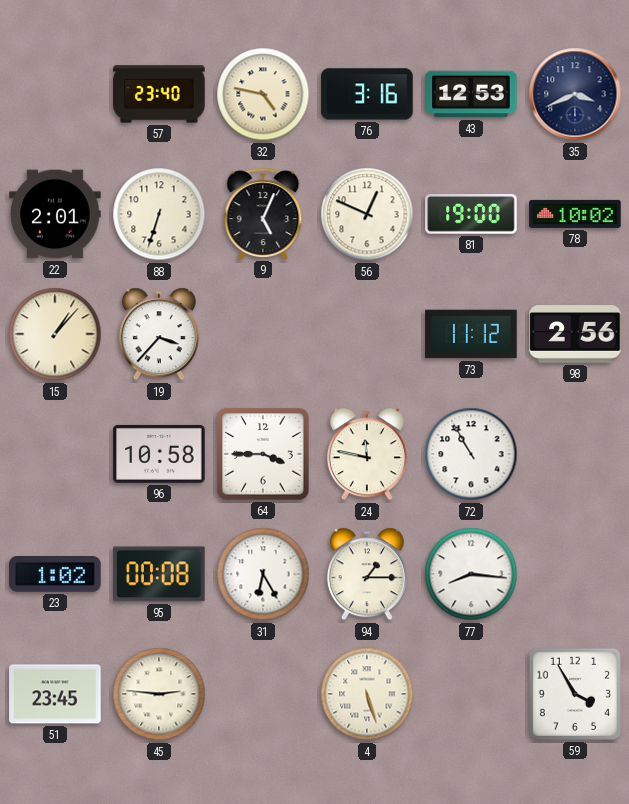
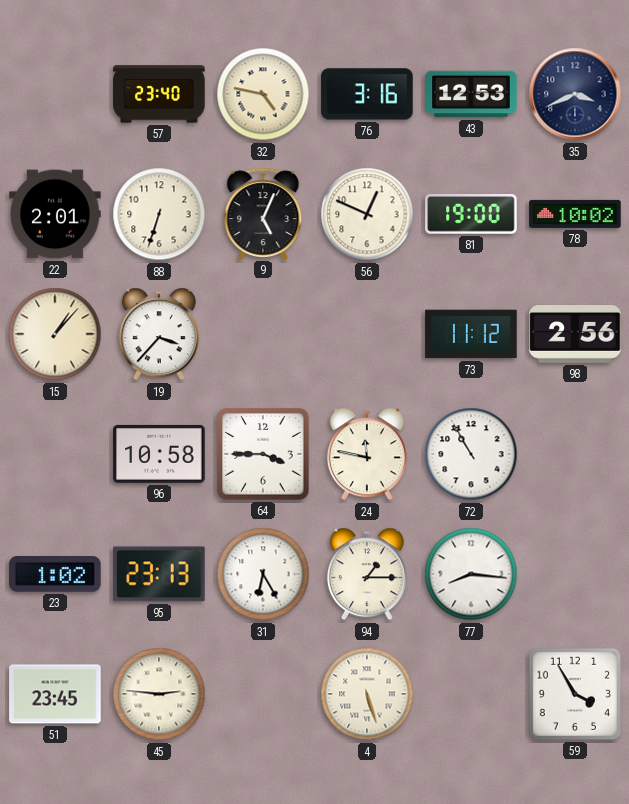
95: 00:08 -> 23:13
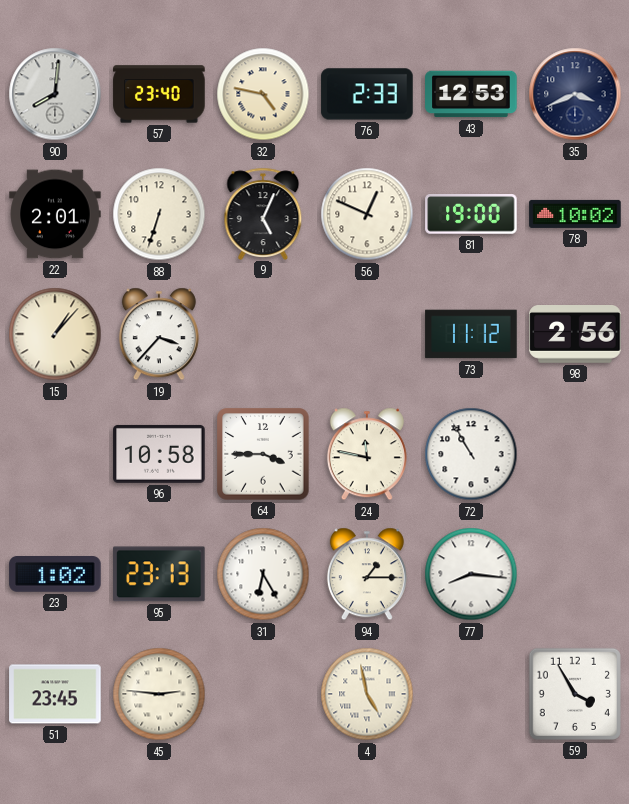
90: none -> 8:01
76: 3:16 -> 2:33
4: 5:27 -> 4:58
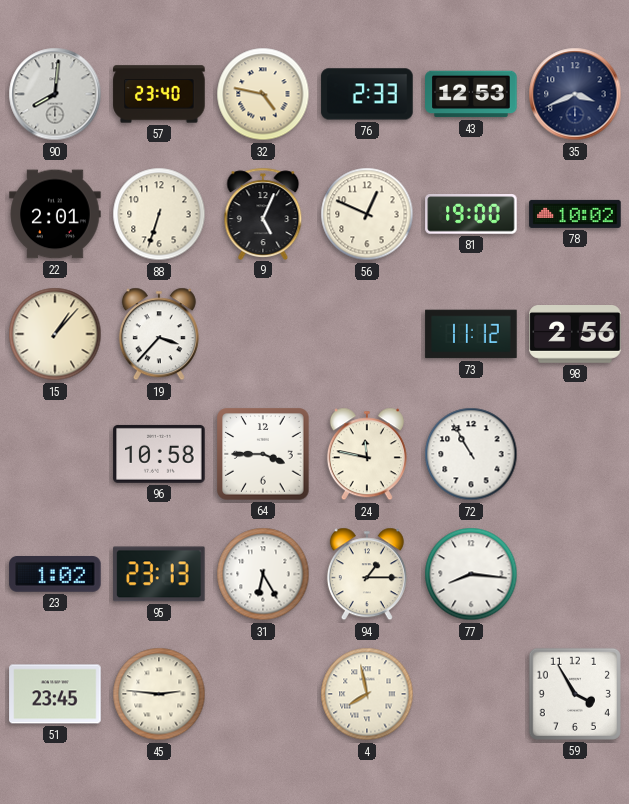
4: 4:58 -> 7:58
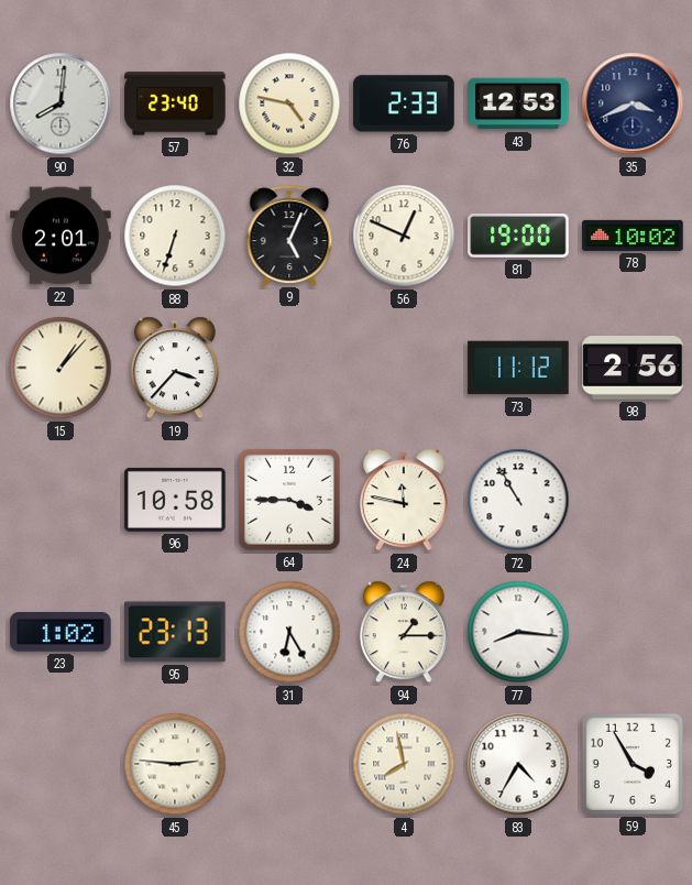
51: 23:45 -> none
83: none -> 4:35
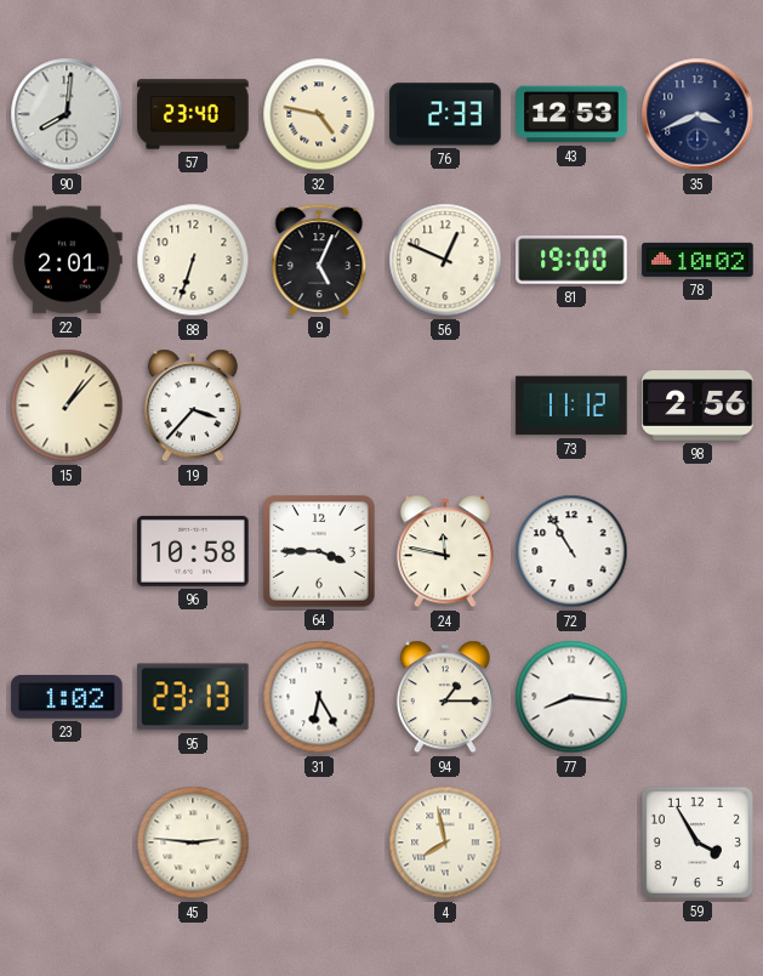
83: 4:35 -> none
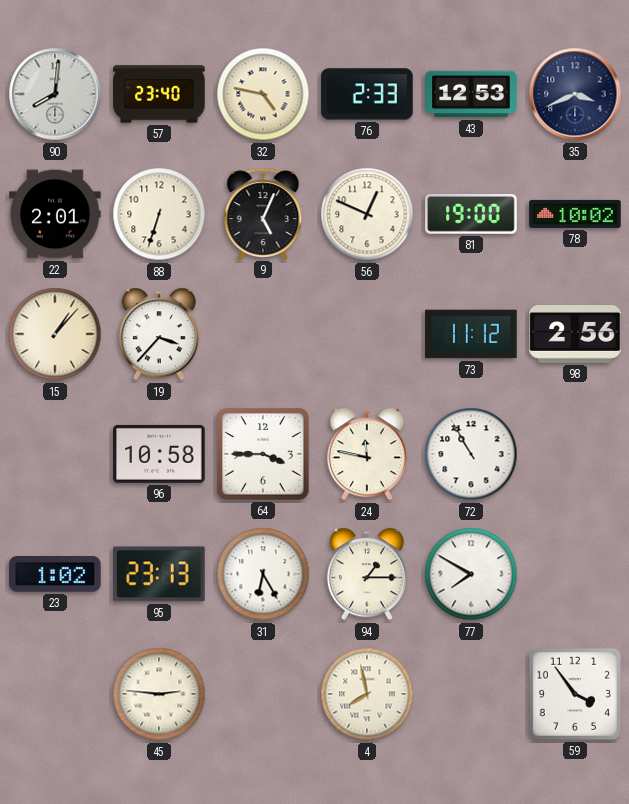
77: 8:16 -> 7:50
59: 3:55 -> 3:54
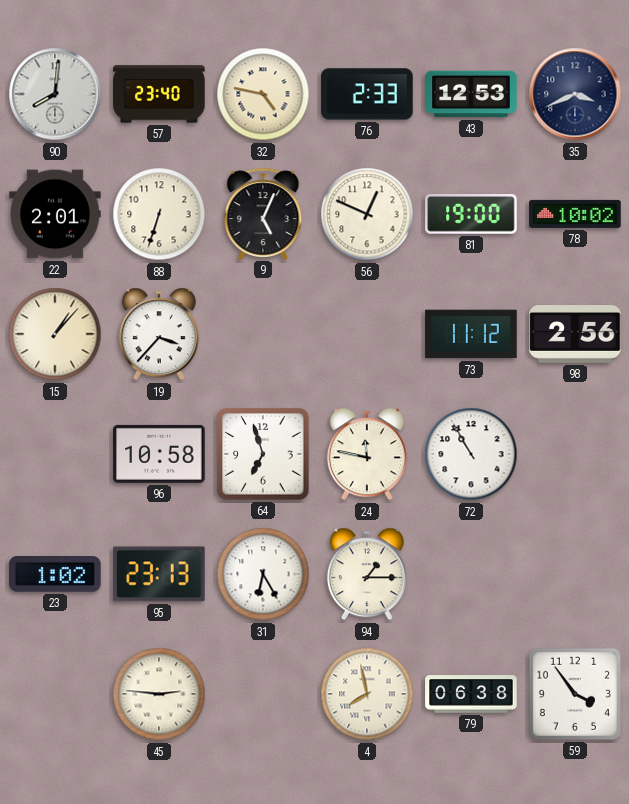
64: 3:45 -> 6:57
77: 7:50 -> none
79: none -> 06:38
